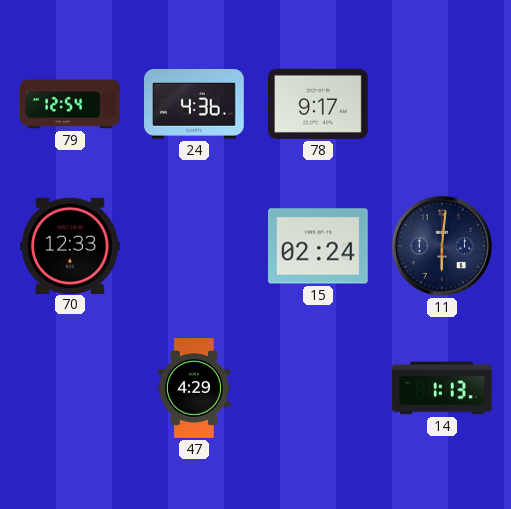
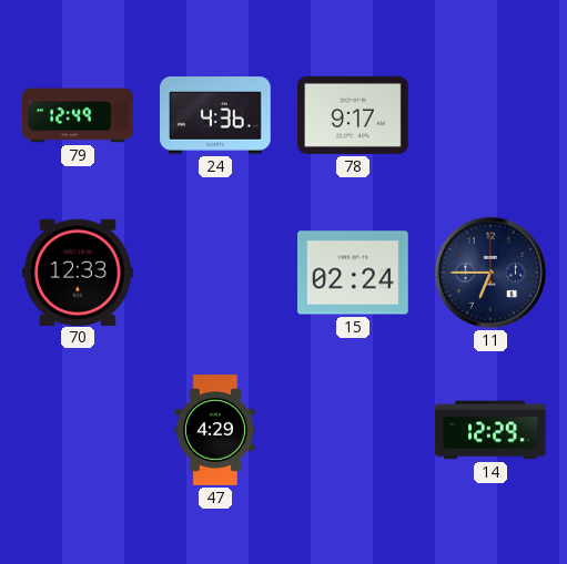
79: 12:54 -> 12:49
11: 6:01 -> 6:45
14: 1:13 -> 12:29
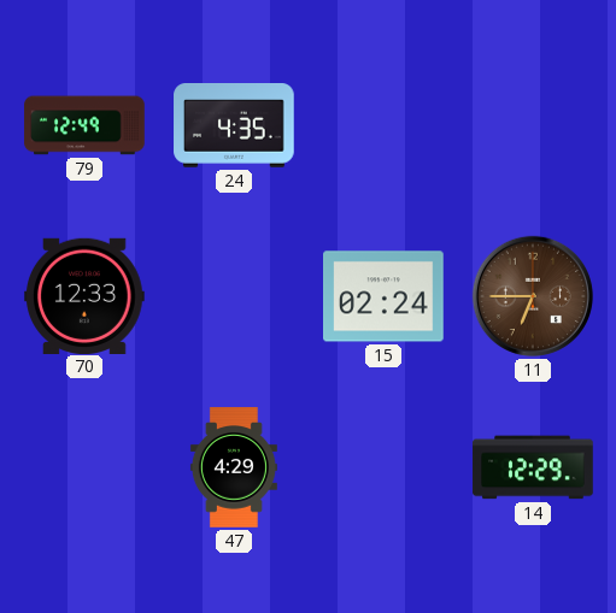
24: 4:36 -> 4:35
78: 9:17 -> none
11 dial: navy -> brown
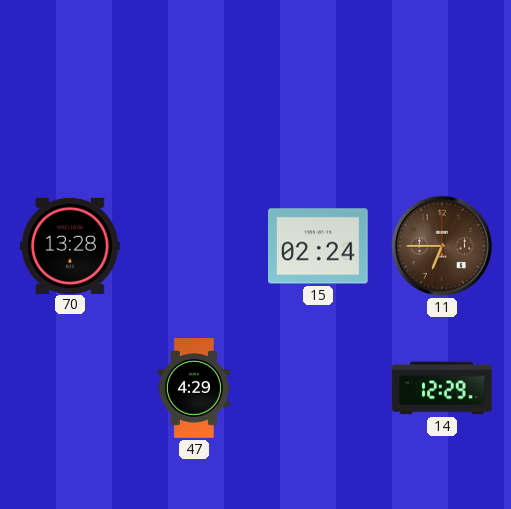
79: 12:49 -> none
24: 4:35 -> none
70: 12:33 -> 13:28
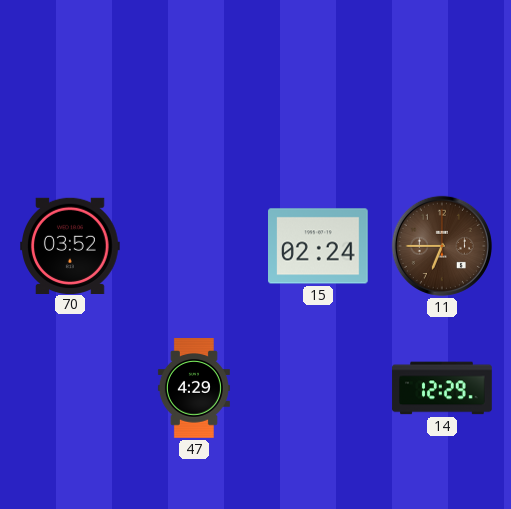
70: 13:28 -> 03:52
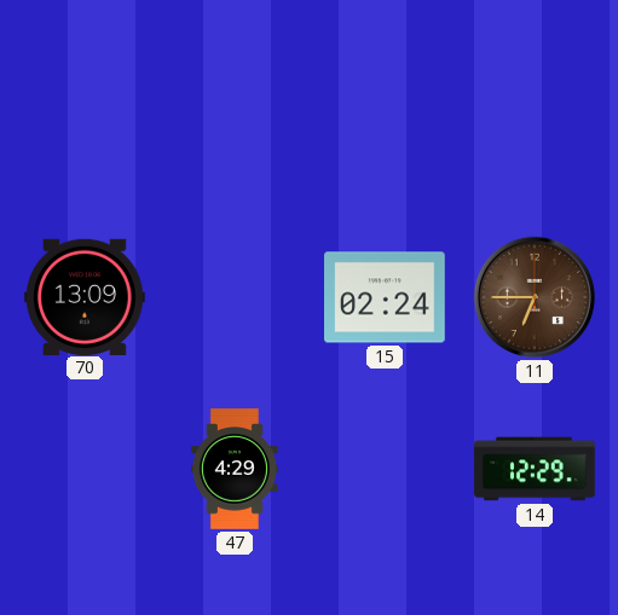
70: 03:52 -> 13:09
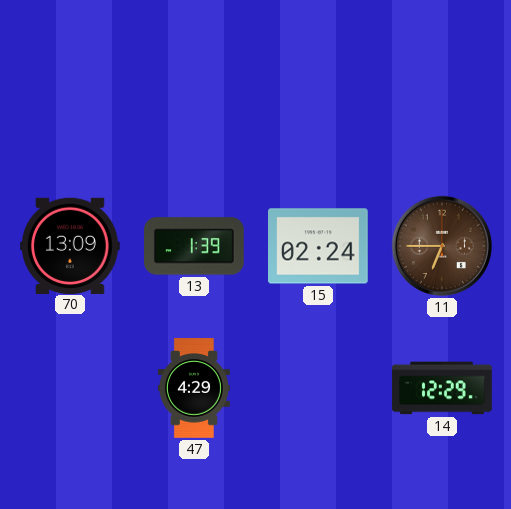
13: none -> 1:39
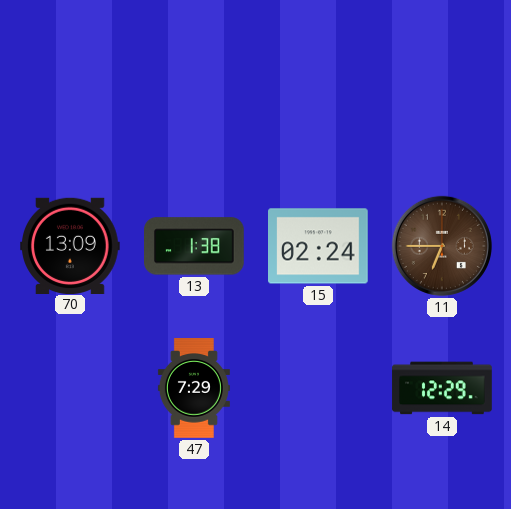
13: 1:39 -> 1:38
47: 4:29 -> 7:29
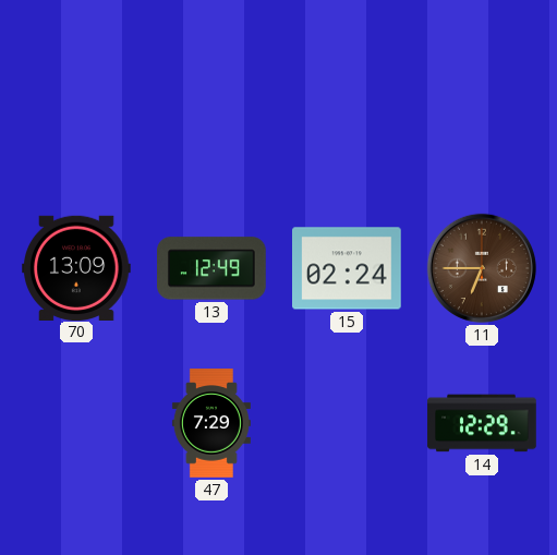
13: 1:38 -> 12:49
